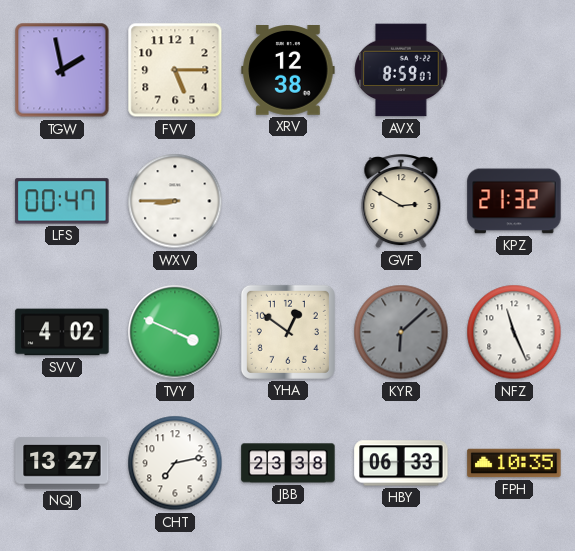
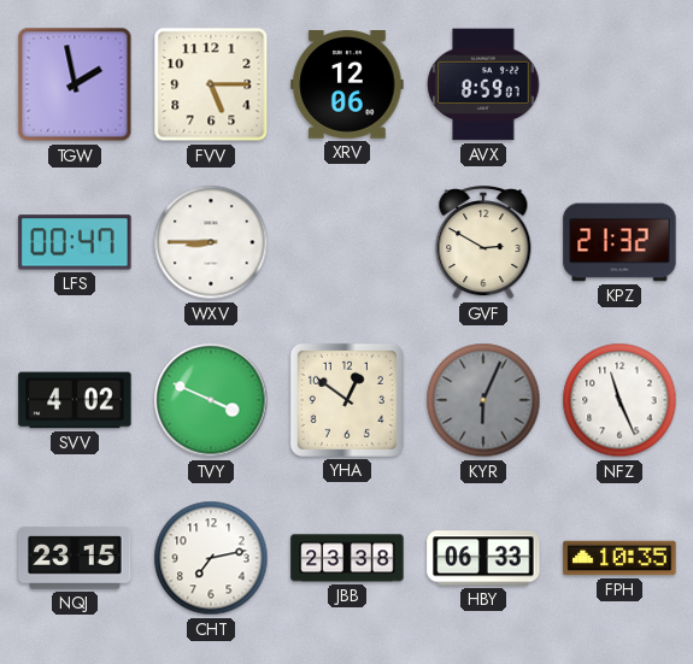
XRV: 12:38 -> 12:06
KYR: 6:08 -> 6:04
NQJ: 13:27 -> 23:15
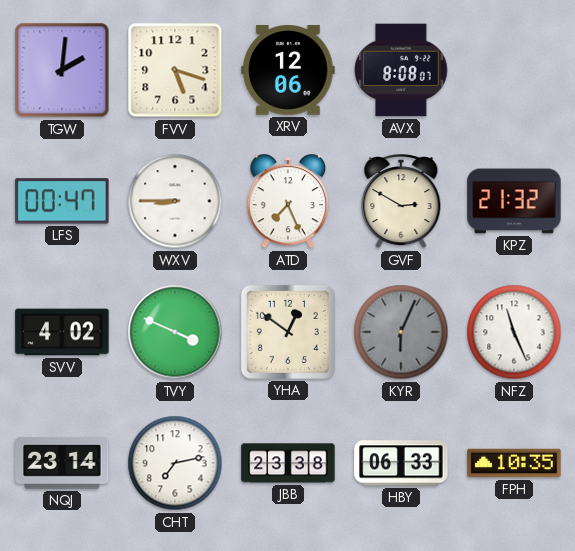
TGW: 1:58 -> 2:01
FVV: 5:15 -> 5:18
AVX: 8:59 -> 8:08
ATD: none -> 7:26
NQJ: 23:15 -> 23:14
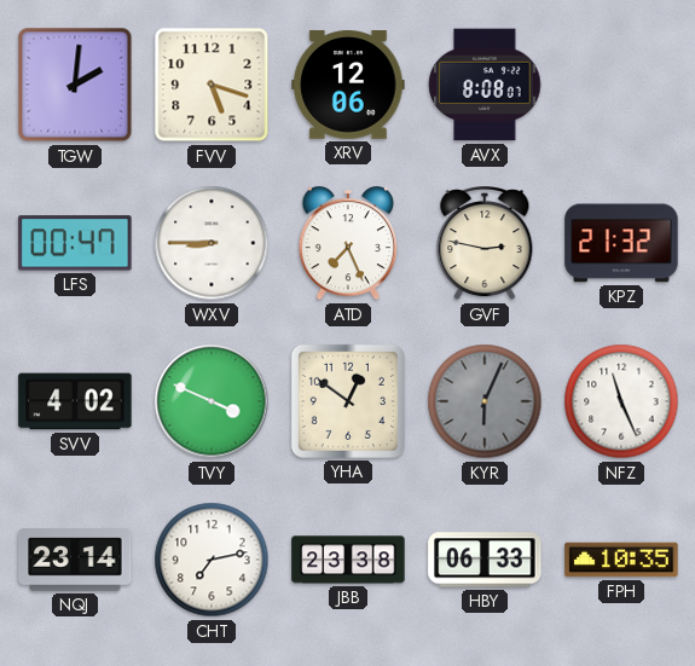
GVF: 2:50 -> 2:47
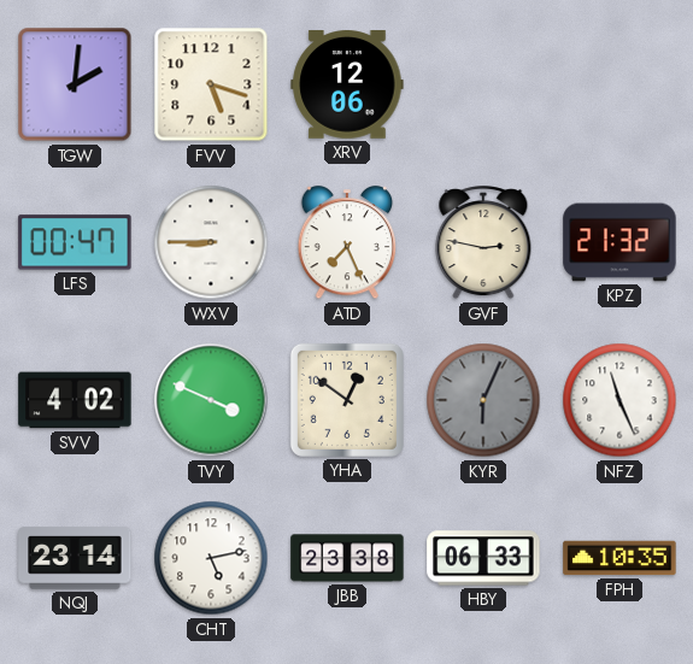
AVX: 8:08 -> none
CHT: 7:13 -> 5:13
